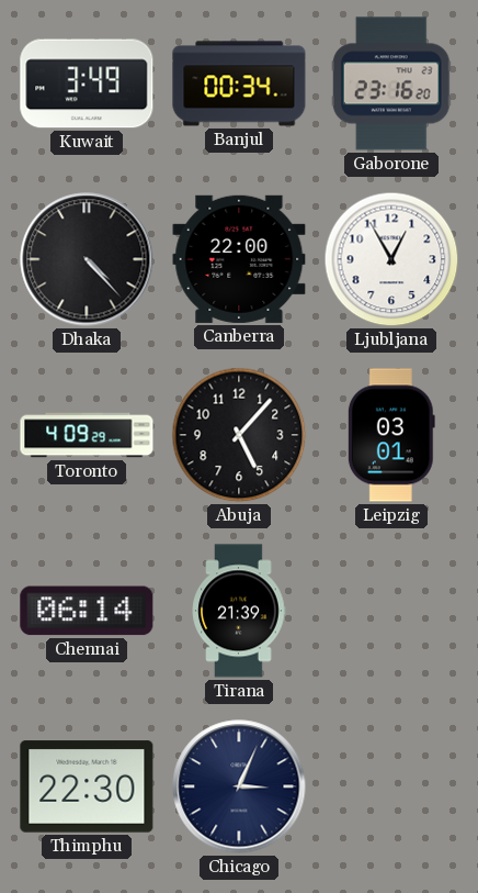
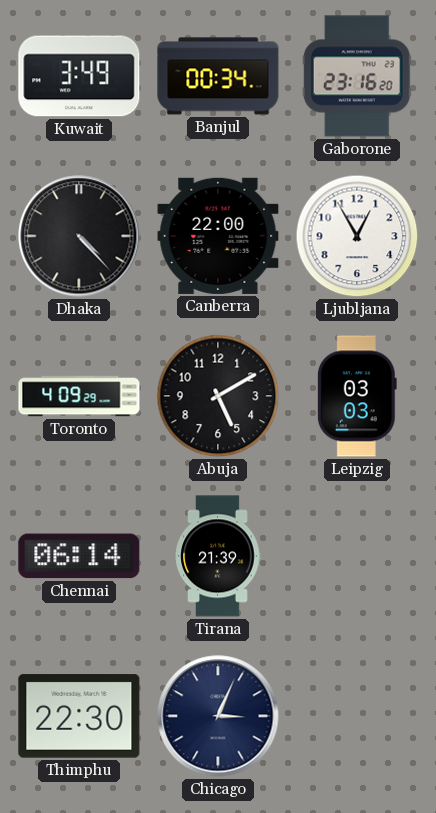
Abuja: 5:07 -> 5:10
Leipzig: 03:01 -> 03:03
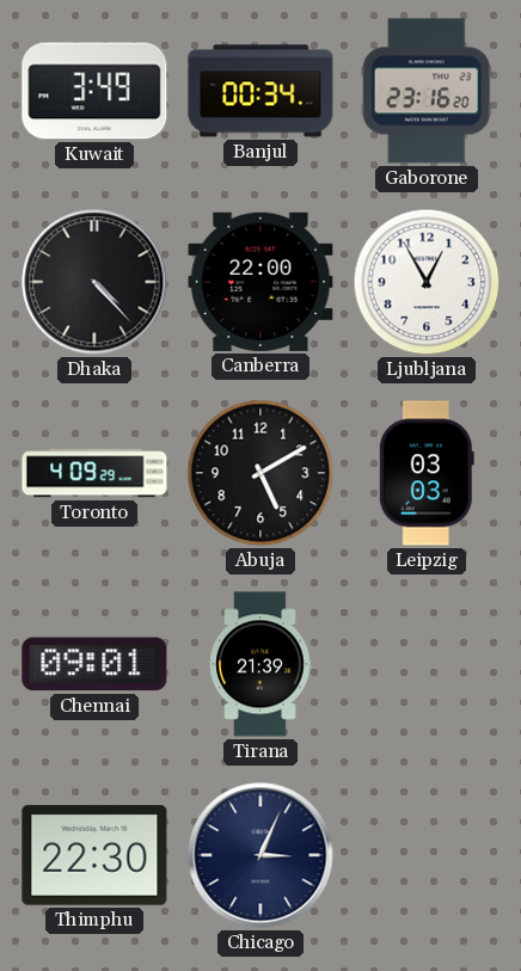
Chennai: 06:14 -> 09:01
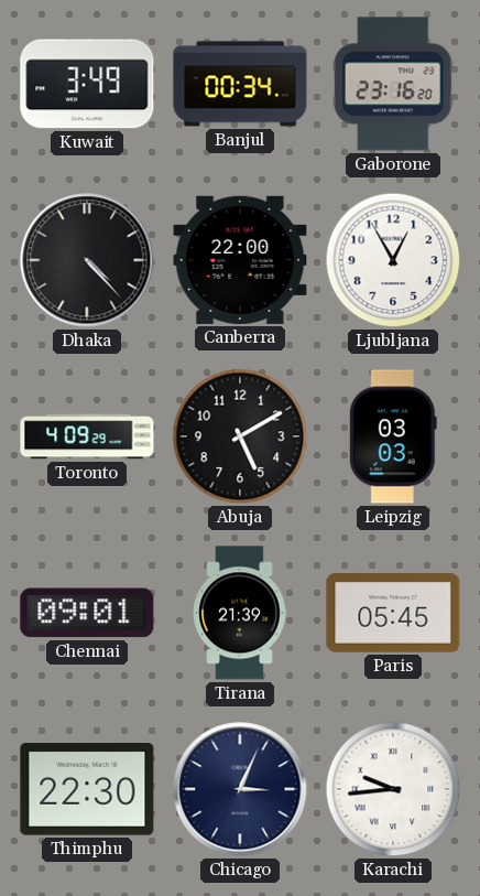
Paris: none -> 05:45
Karachi: none -> 9:44
